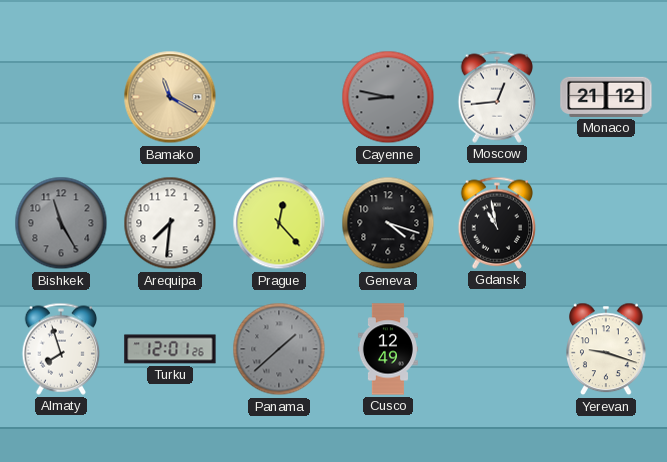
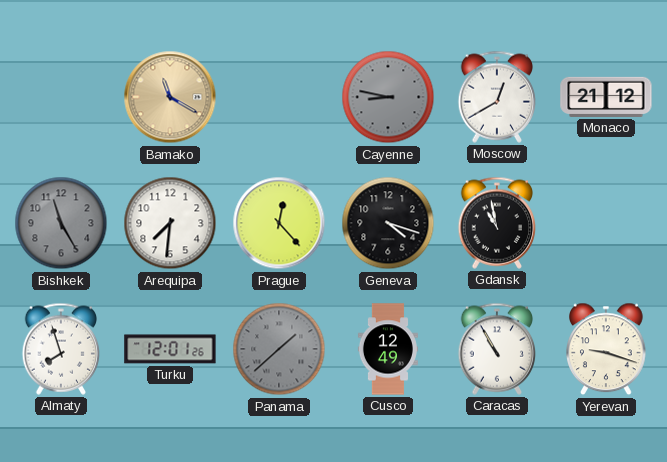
Moscow: 12:44 -> 12:40
Caracas: none -> 10:55
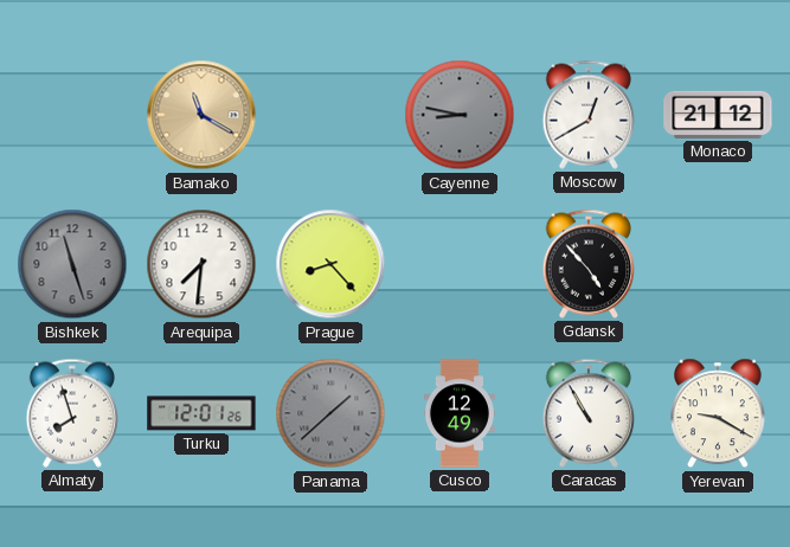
Bishkek: 11:25 -> 11:27
Prague: 12:23 -> 8:23
Geneva: 4:18 -> none
Gdansk: 10:58 -> 4:53
Yerevan: 9:18 -> 9:20
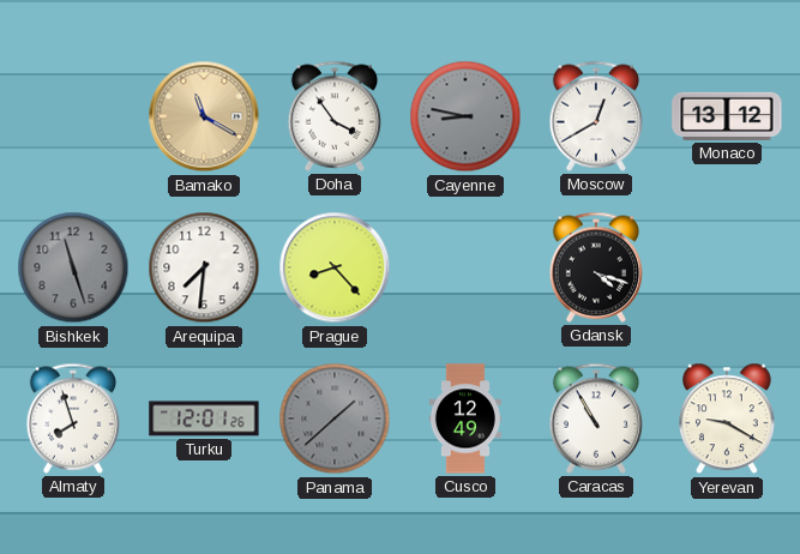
Doha: none -> 3:54
Monaco: 21:12 -> 13:12
Gdansk: 4:53 -> 4:18
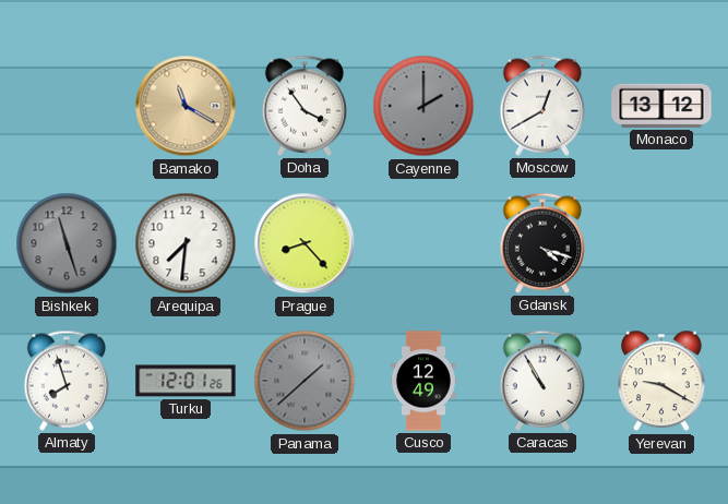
Cayenne: 8:47 -> 2:00
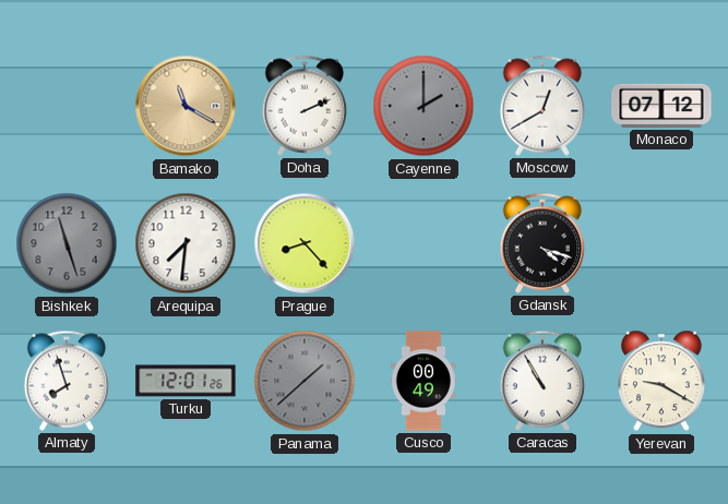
Doha: 3:54 -> 2:11
Monaco: 13:12 -> 07:12
Cusco: 12:49 -> 00:49
